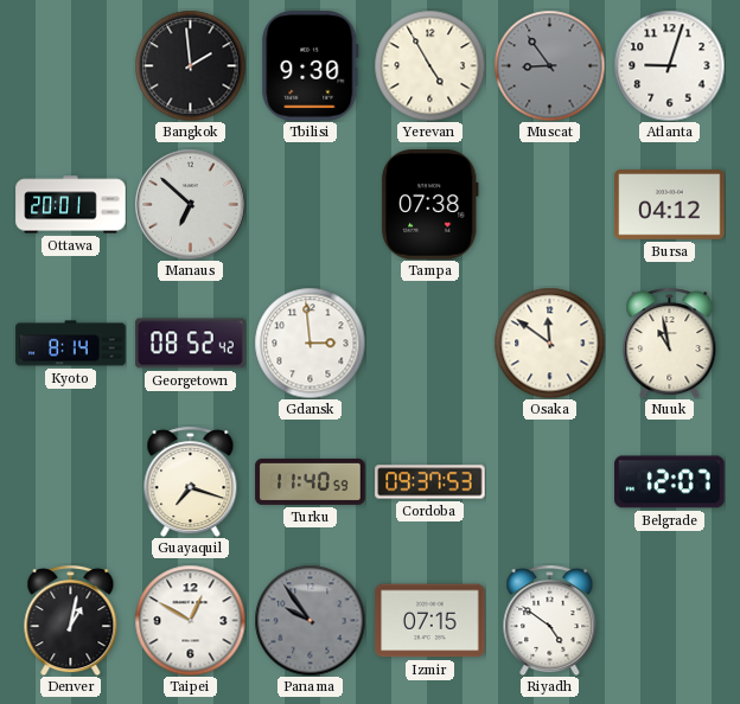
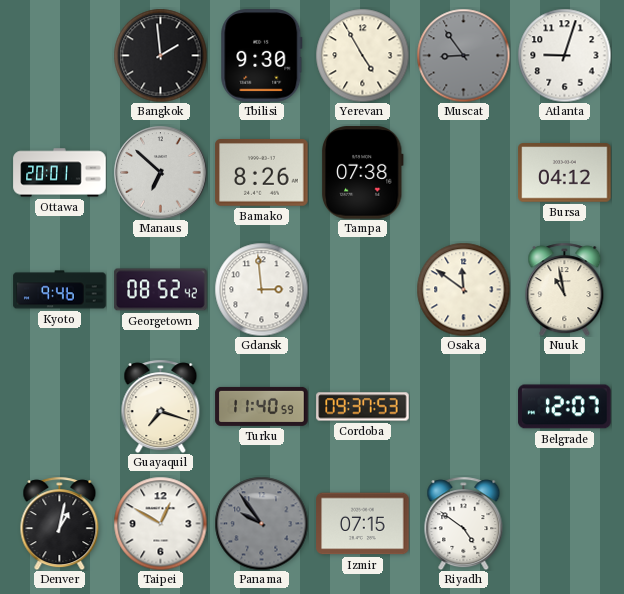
Bamako: none -> 8:26
Kyoto: 8:14 -> 9:46
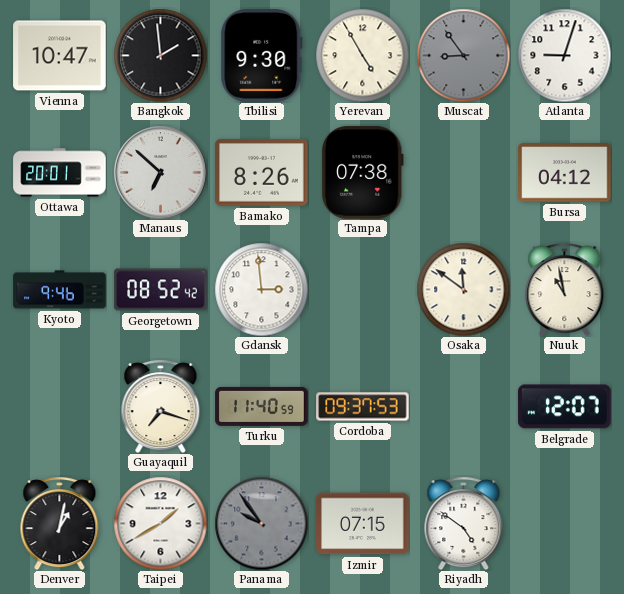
Vienna: none -> 10:47
Taipei: 12:50 -> 1:40
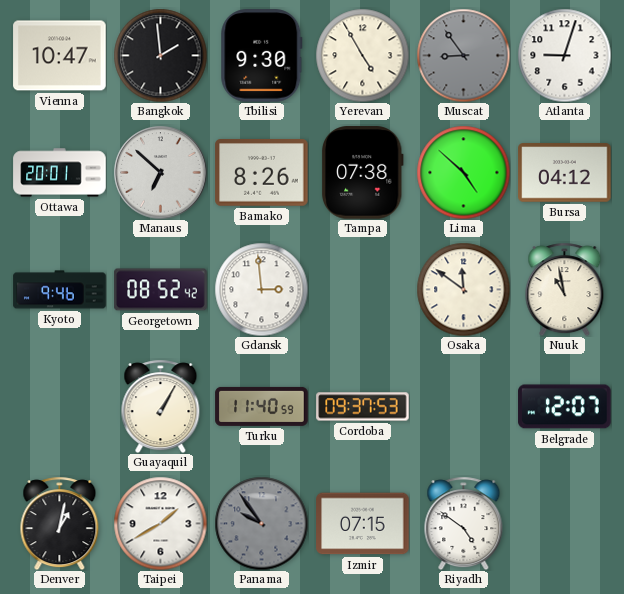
Lima: none -> 4:52
Guayaquil: 7:18 -> 1:05
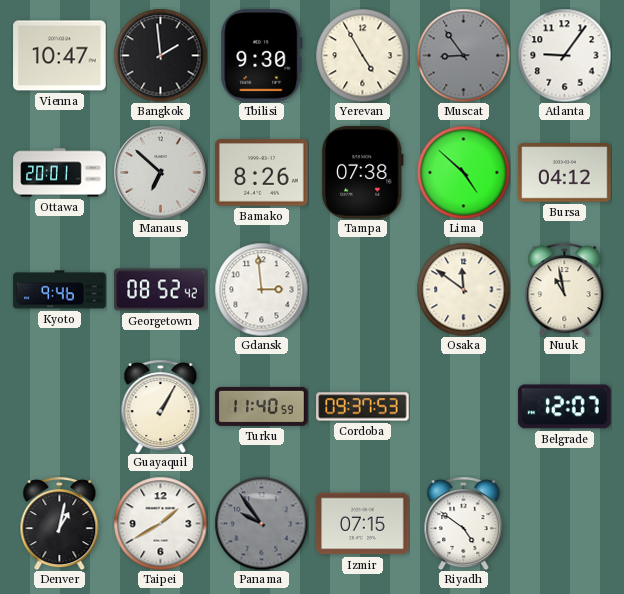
Atlanta: 9:03 -> 9:06
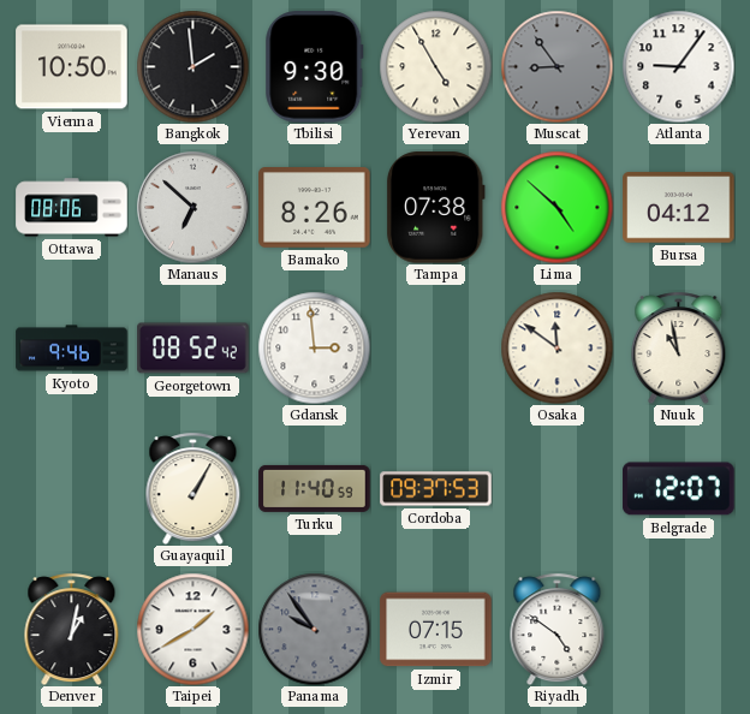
Vienna: 10:47 -> 10:50
Ottawa: 20:01 -> 08:06
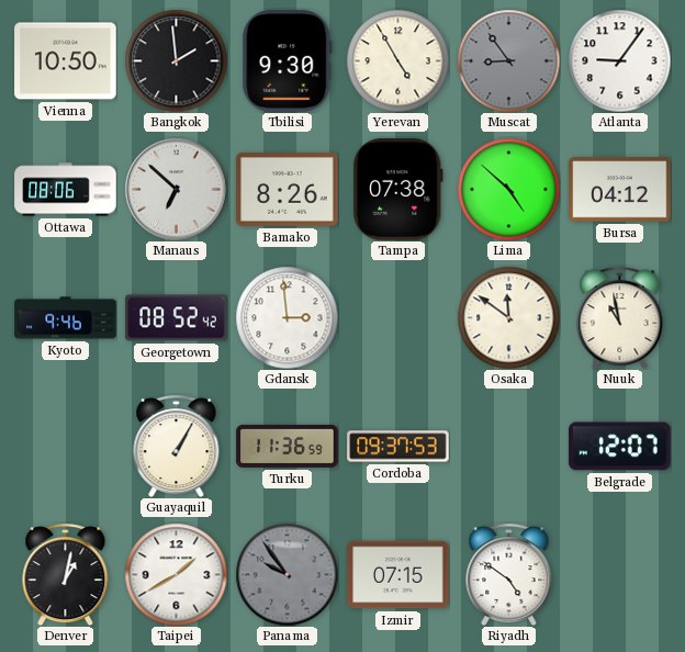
Turku: 11:40 -> 11:36
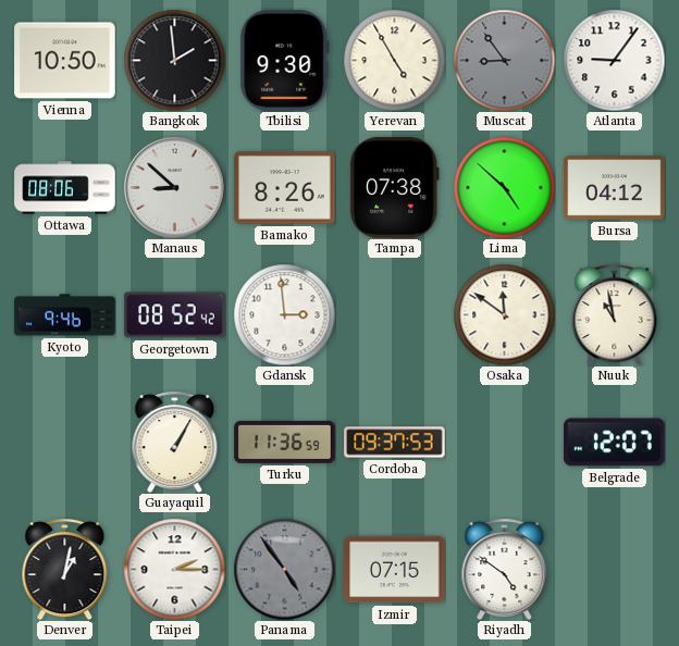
Manaus: 6:52 -> 8:52
Taipei: 1:40 -> 2:15
Panama: 9:54 -> 4:54
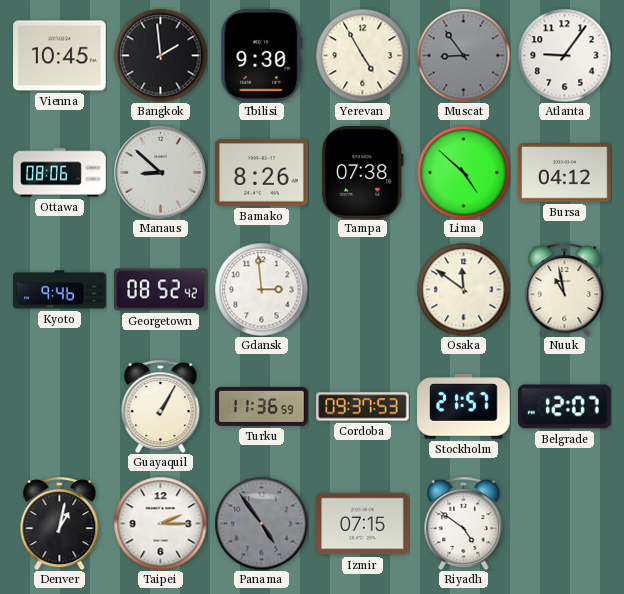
Vienna: 10:50 -> 10:45
Stockholm: none -> 21:57
